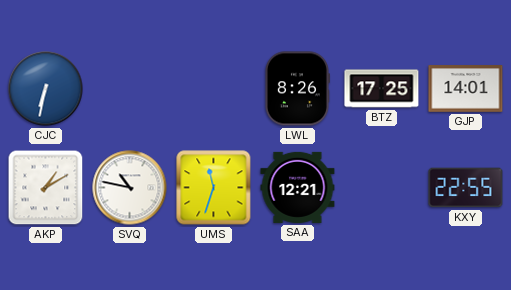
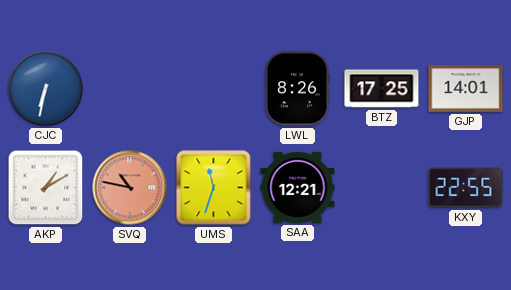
SVQ dial: white -> salmon
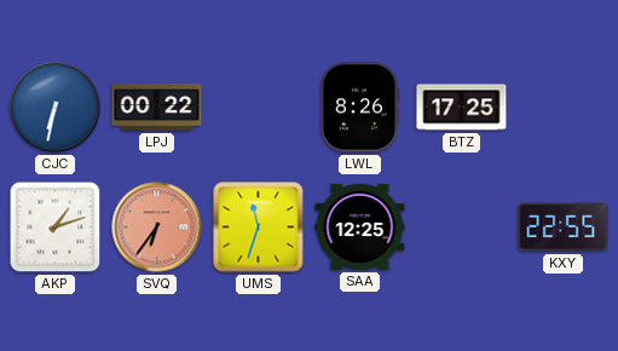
LPJ: none -> 00:22
GJP: 14:01 -> none
AKP: 1:10 -> 1:12
SVQ: 10:47 -> 6:36
SAA: 12:21 -> 12:25
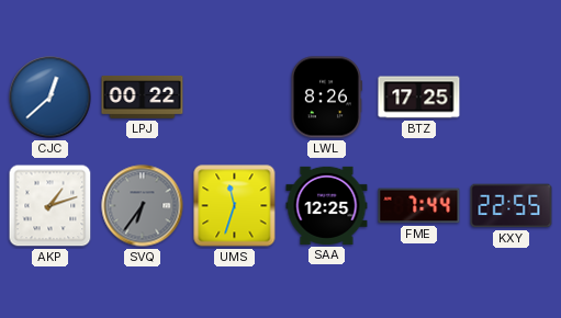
CJC: 6:32 -> 12:38
SVQ dial: salmon -> grey
FME: none -> 7:44
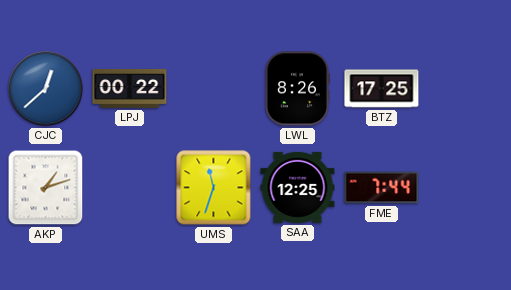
SVQ: 6:36 -> none
KXY: 22:55 -> none
